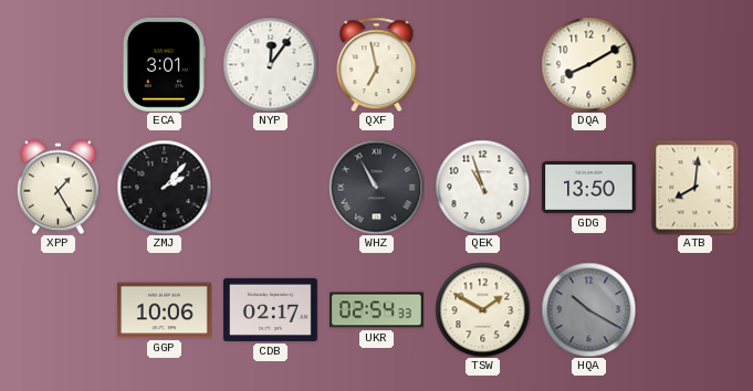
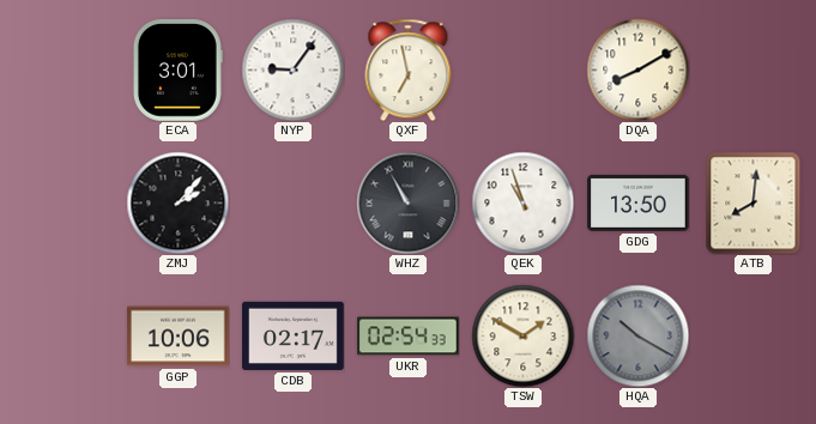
NYP: 12:06 -> 9:06
XPP: 1:25 -> none
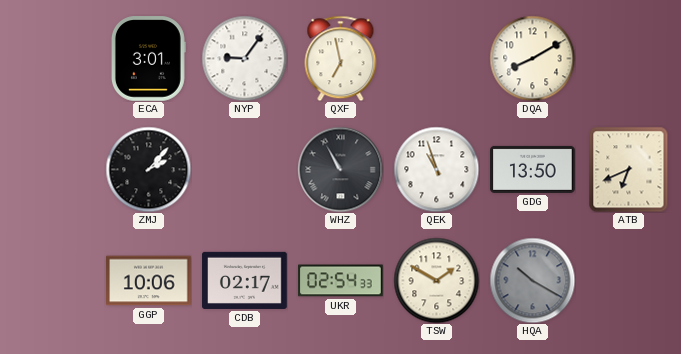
ATB: 8:01 -> 6:41
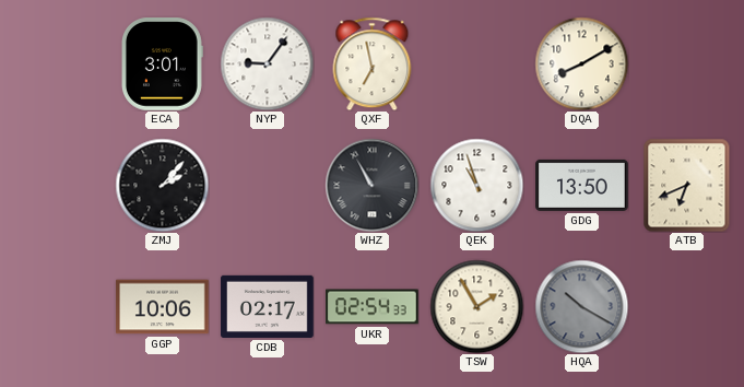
TSW: 1:50 -> 1:55
